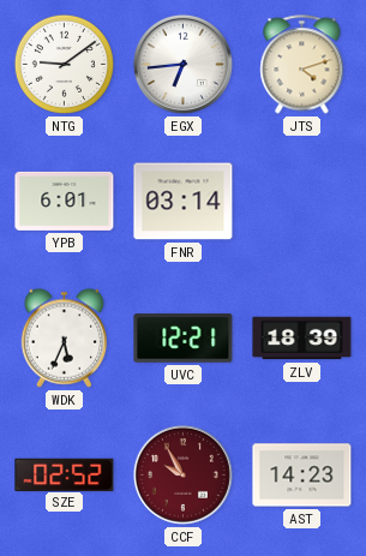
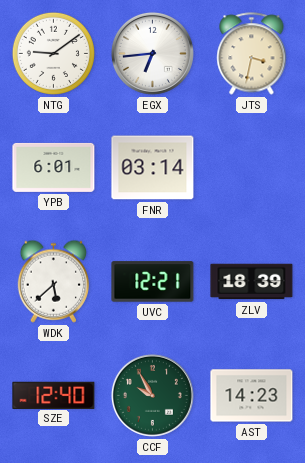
JTS: 4:12 -> 3:32
WDK: 5:34 -> 5:38
SZE: 02:52 -> 12:40
CCF dial: burgundy -> green
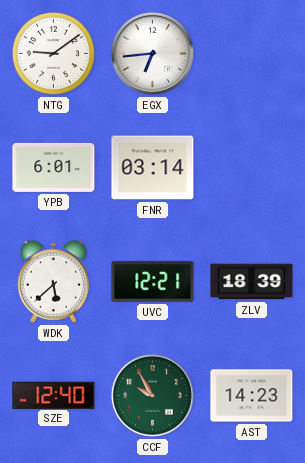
JTS: 3:32 -> none
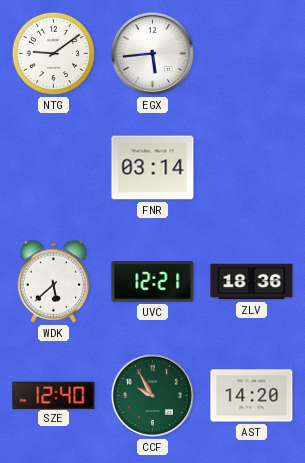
EGX: 6:44 -> 5:44
YPB: 6:01 -> none
ZLV: 18:39 -> 18:36
AST: 14:23 -> 14:20
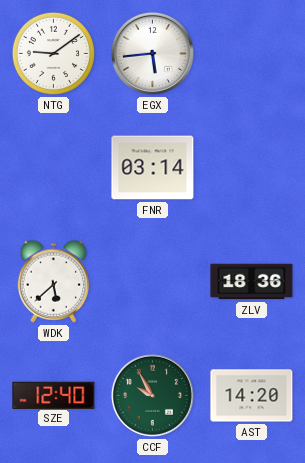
UVC: 12:21 -> none
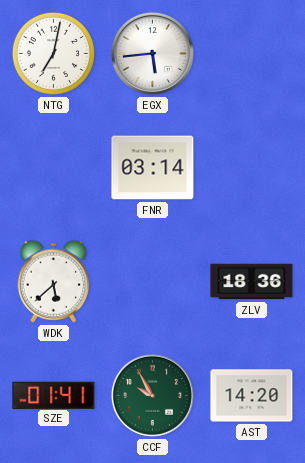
NTG: 9:09 -> 7:02
SZE: 12:40 -> 01:41
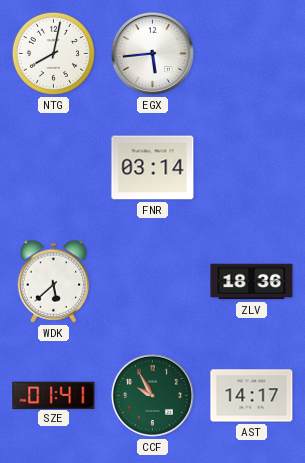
NTG: 7:02 -> 8:02
AST: 14:20 -> 14:17
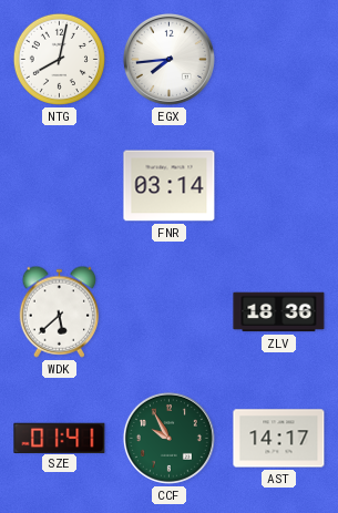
EGX: 5:44 -> 7:44
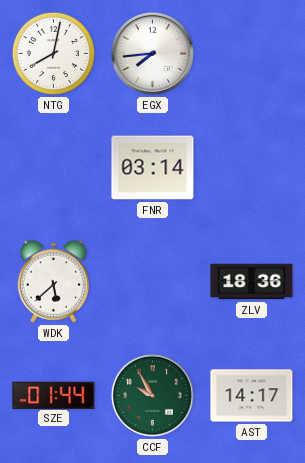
SZE: 01:41 -> 01:44
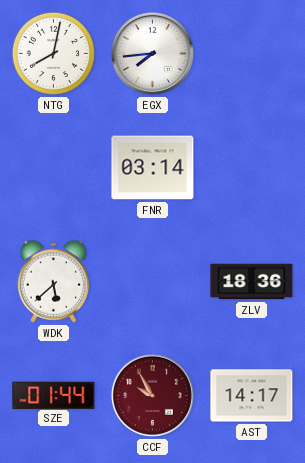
CCF dial: green -> burgundy
